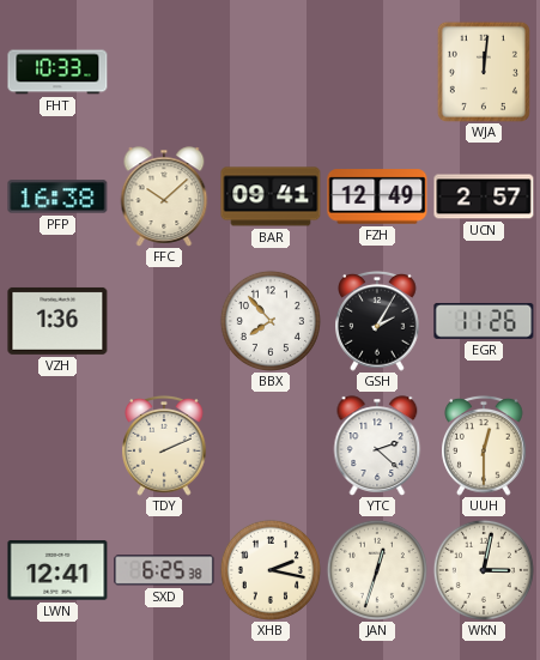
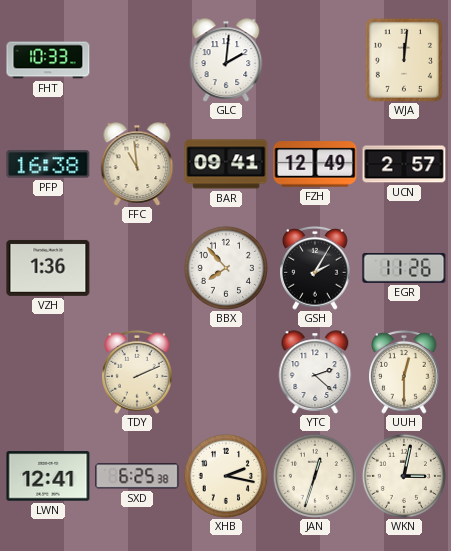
GLC: none -> 2:01
FFC: 10:08 -> 10:59
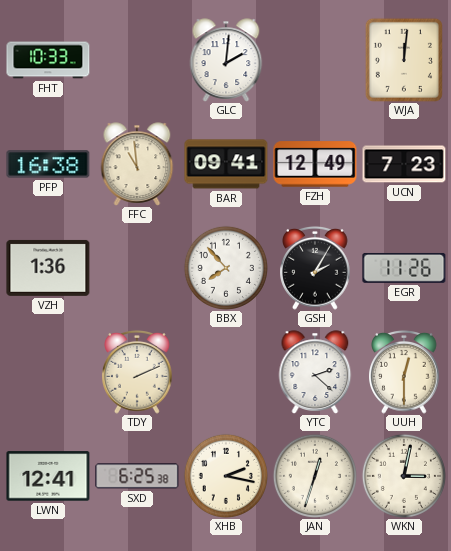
UCN: 2:57 -> 7:23
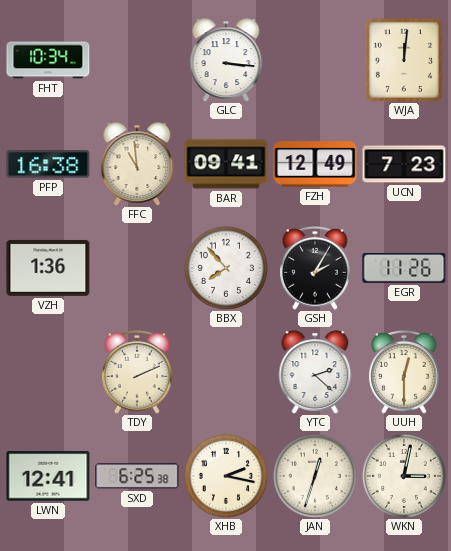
FHT: 10:33 -> 10:34
GLC: 2:01 -> 3:16
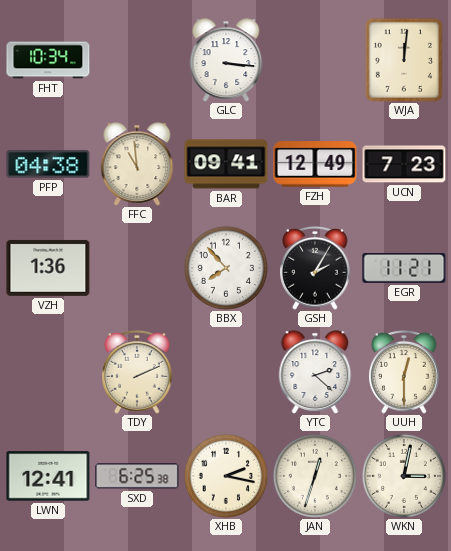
PFP: 16:38 -> 04:38
EGR: 11:26 -> 11:21
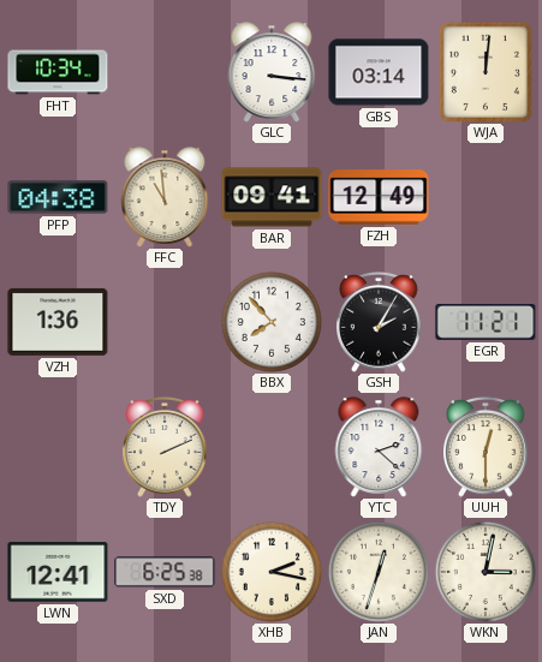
GBS: none -> 03:14
UCN: 7:23 -> none
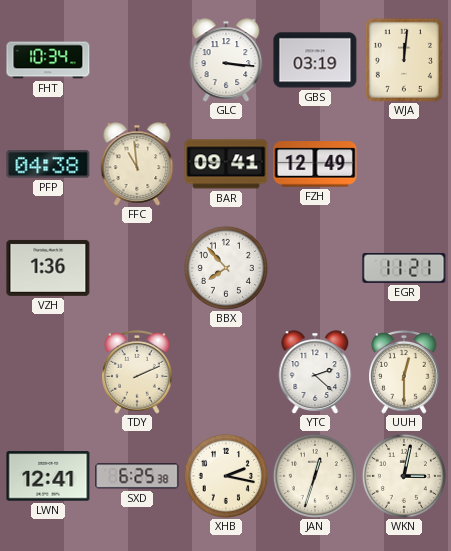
GBS: 03:14 -> 03:19
GSH: 2:05 -> none
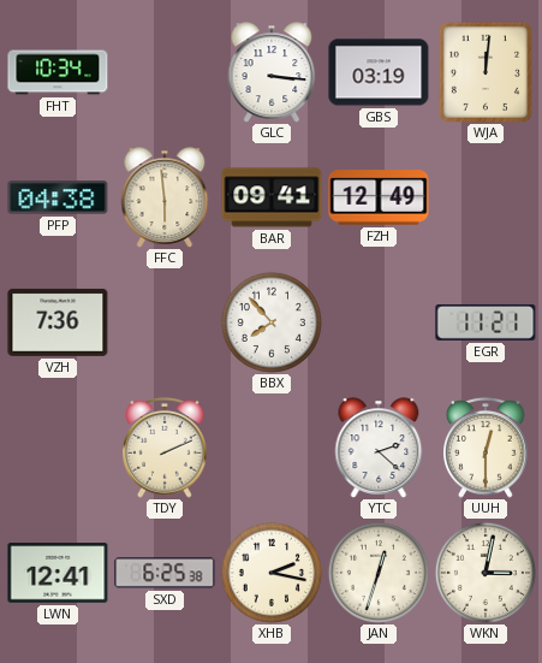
FFC: 10:59 -> 5:59
VZH: 1:36 -> 7:36
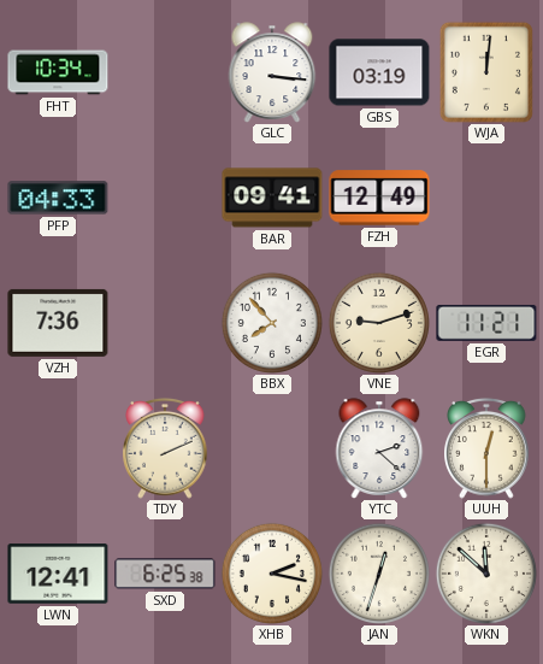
PFP: 04:38 -> 04:33
FFC: 5:59 -> none
VNE: none -> 9:12
WKN: 3:02 -> 11:52
